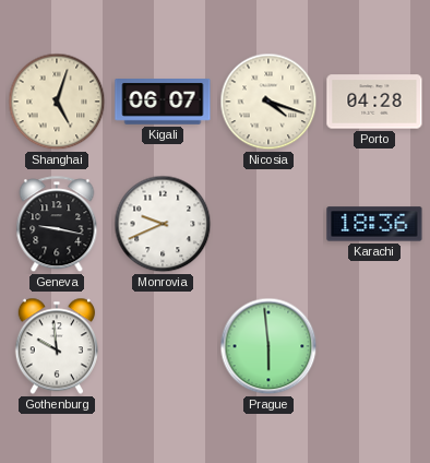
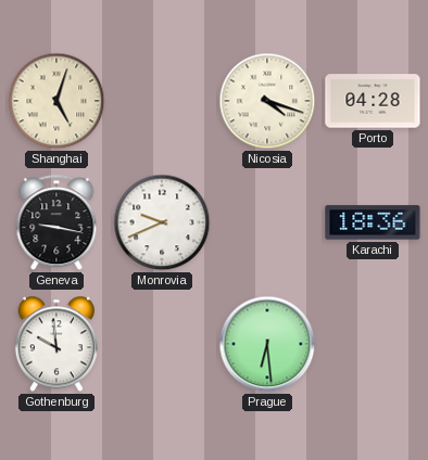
Kigali: 06:07 -> none
Prague: 5:59 -> 6:29
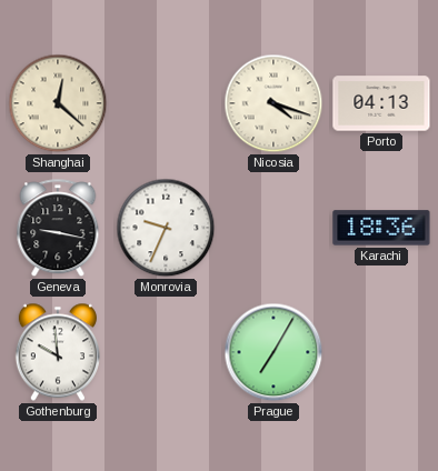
Shanghai: 5:03 -> 12:22
Porto: 04:28 -> 04:13
Monrovia: 9:41 -> 9:34
Prague: 6:29 -> 7:05
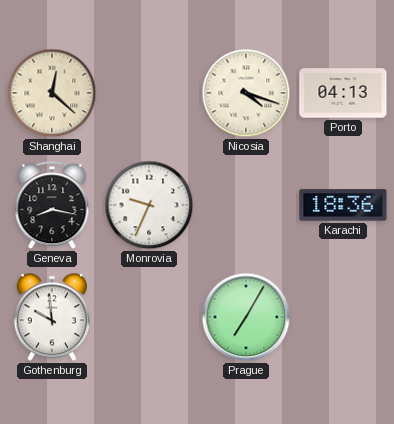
Geneva: 9:17 -> 8:17
